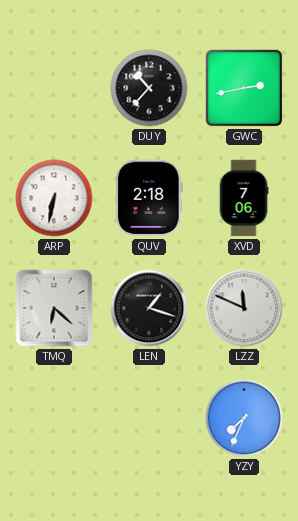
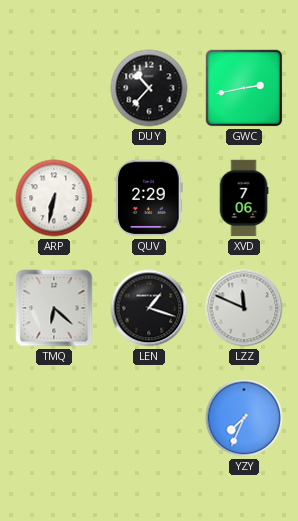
QUV: 2:18 -> 2:29
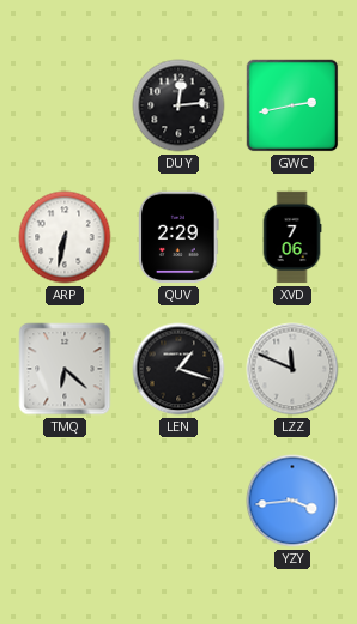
DUY: 10:37 -> 12:14
YZY: 7:34 -> 3:44
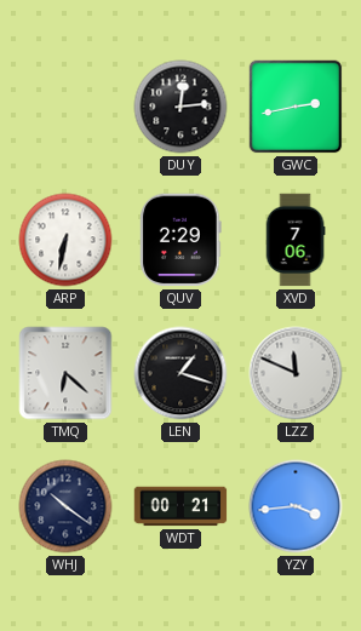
WHJ: none -> 10:21
WDT: none -> 00:21
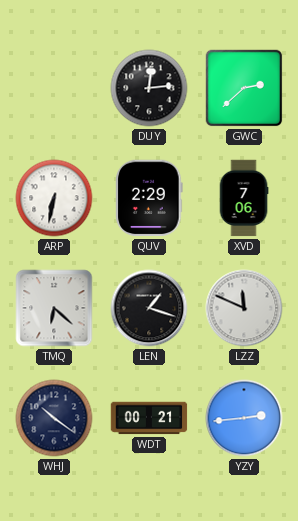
GWC: 2:43 -> 2:38
YZY: 3:44 -> 2:44
